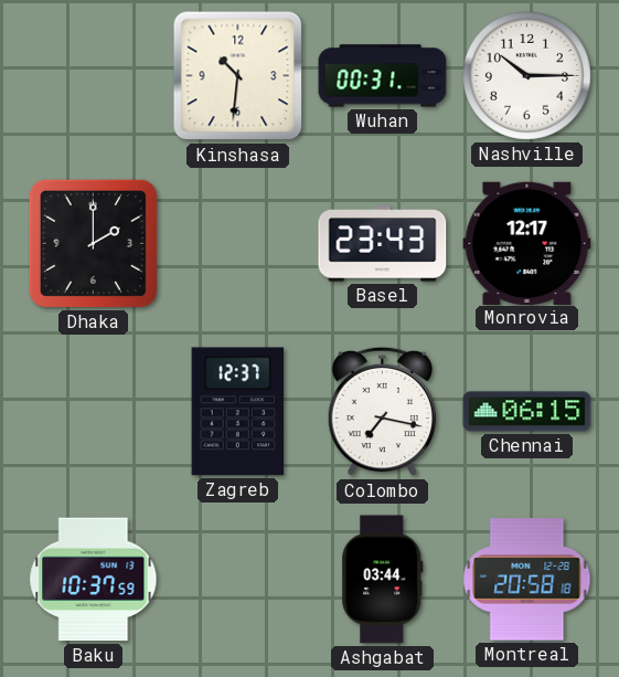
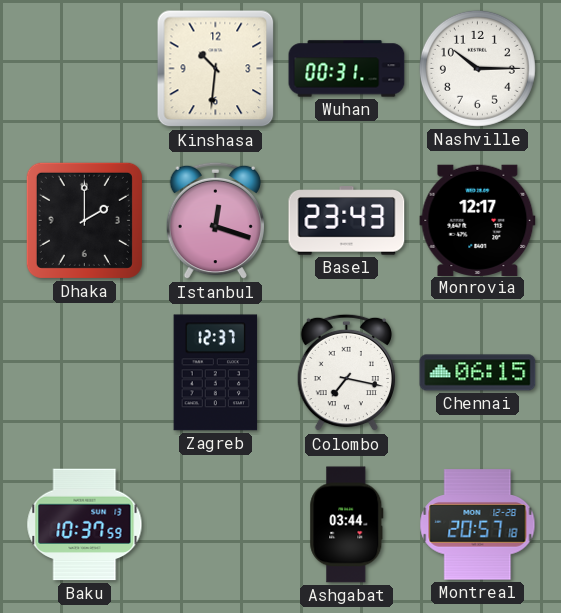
Istanbul: none -> 12:18
Montreal: 20:58 -> 20:57
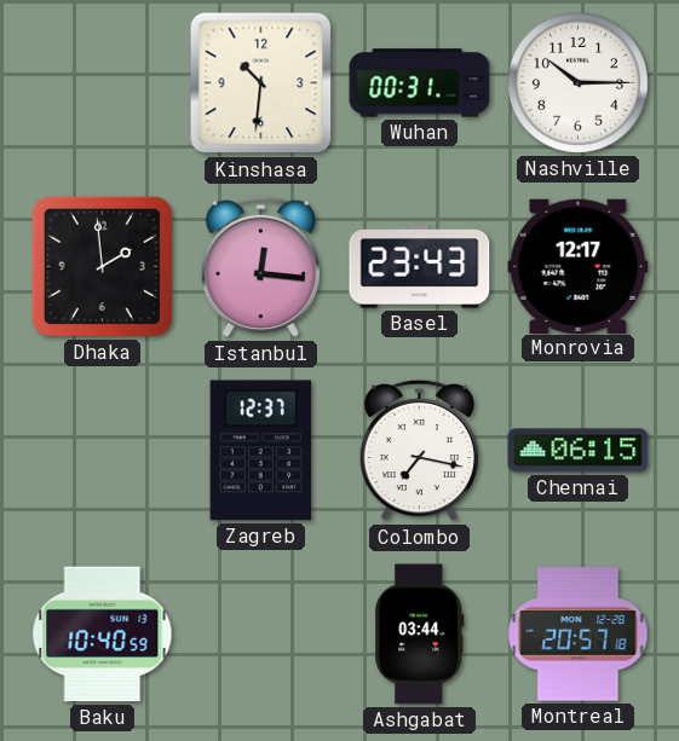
Dhaka: 2:00 -> 1:59
Istanbul: 12:18 -> 12:16
Baku: 10:37 -> 10:40
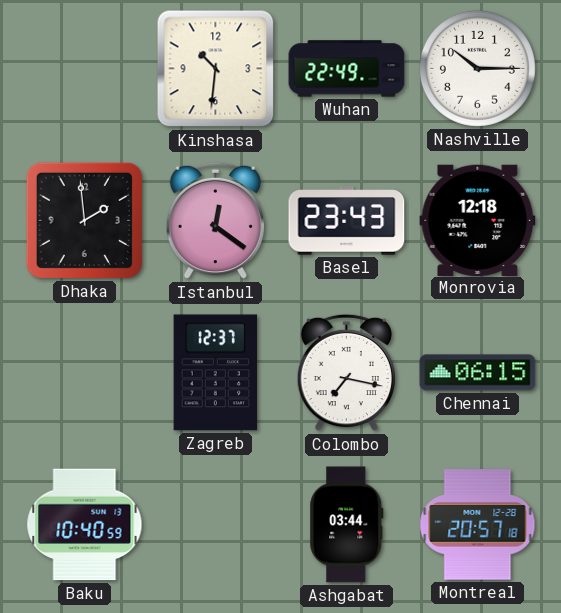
Wuhan: 00:31 -> 22:49
Istanbul: 12:16 -> 12:21
Monrovia: 12:17 -> 12:18
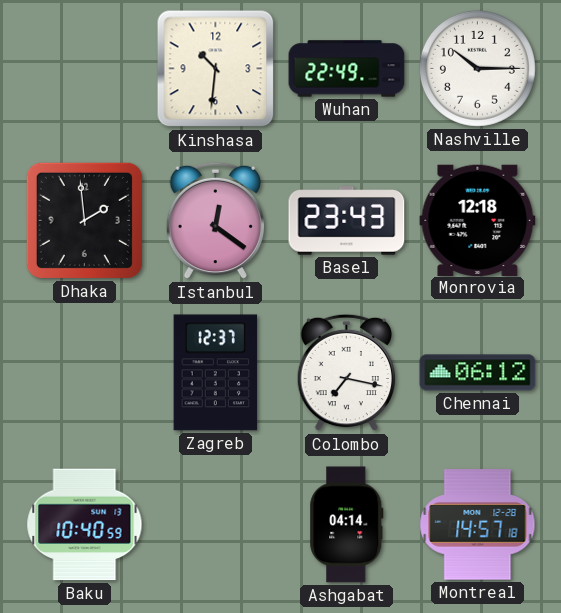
Chennai: 06:15 -> 06:12
Ashgabat: 03:44 -> 04:14
Montreal: 20:57 -> 14:57
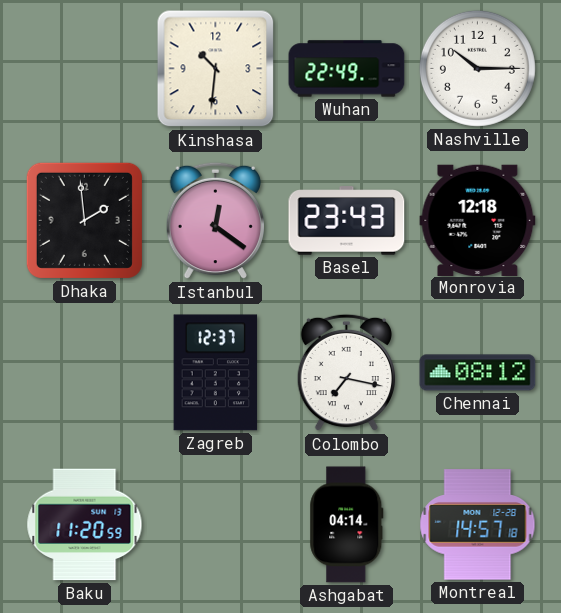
Chennai: 06:12 -> 08:12
Baku: 10:40 -> 11:20
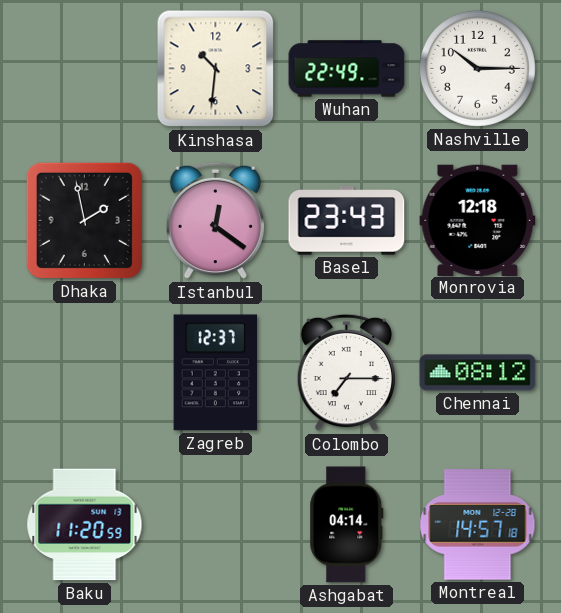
Dhaka: 1:59 -> 1:58
Colombo: 7:17 -> 7:15
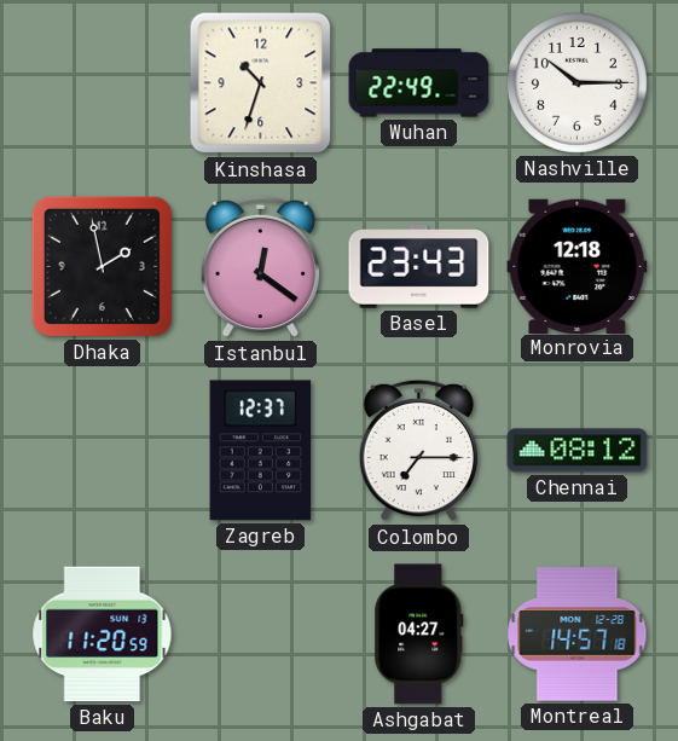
Kinshasa: 10:31 -> 10:33
Ashgabat: 04:14 -> 04:27
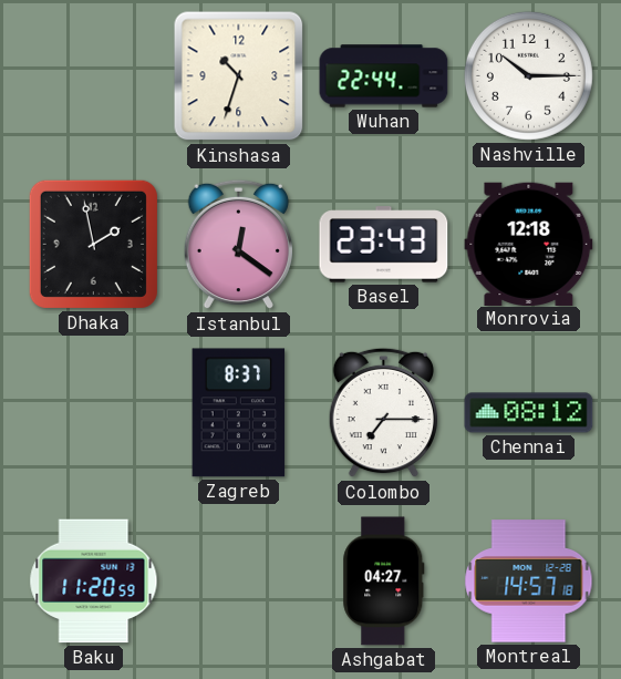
Wuhan: 22:49 -> 22:44
Zagreb: 12:37 -> 8:37
